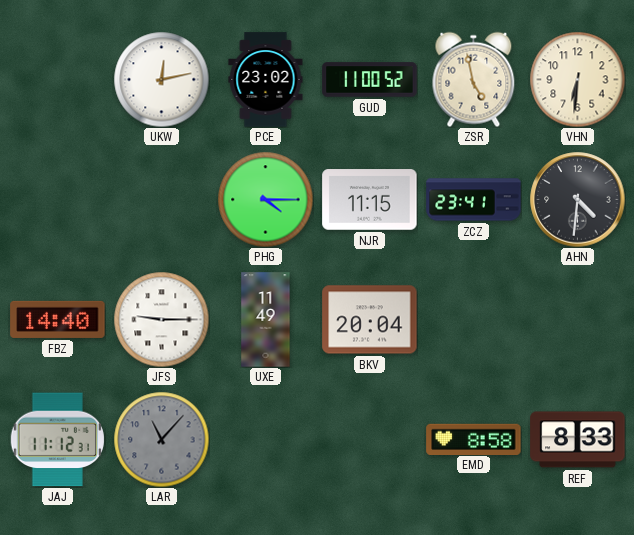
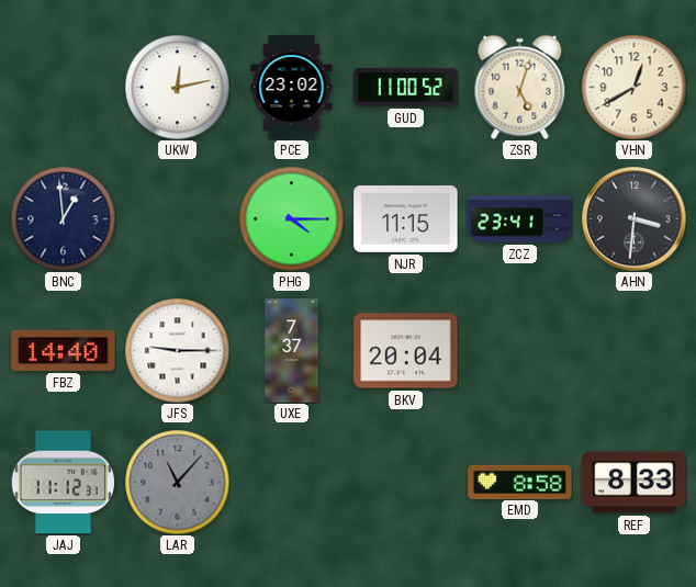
ZSR: 4:58 -> 5:03
VHN: 6:31 -> 12:40
BNC: none -> 12:59
AHN: 4:31 -> 3:31
UXE: 11:49 -> 7:37
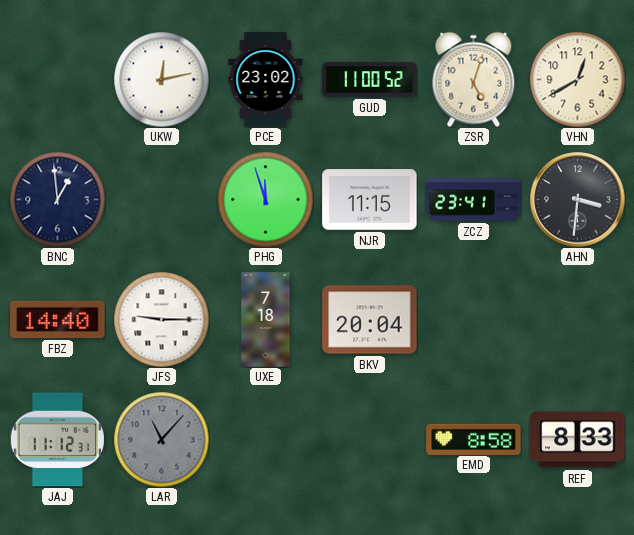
PHG: 4:15 -> 11:57
UXE: 7:37 -> 7:18
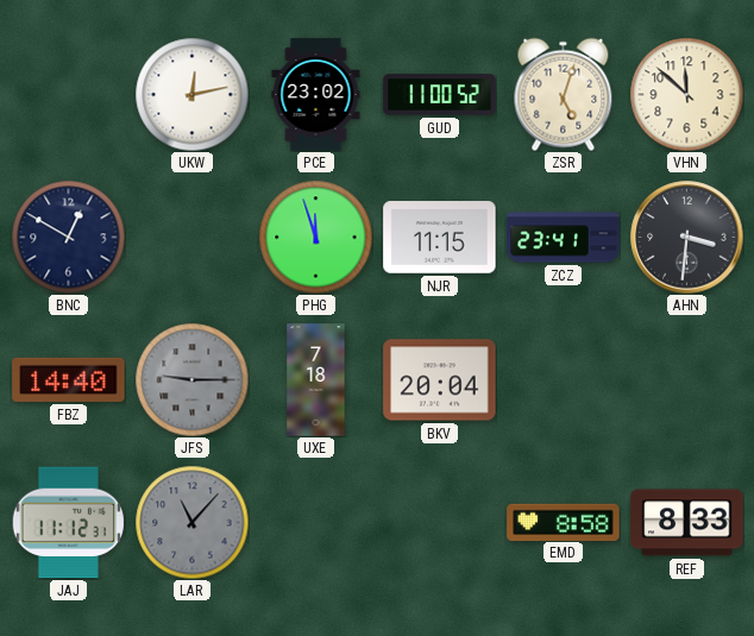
VHN: 12:40 -> 11:52
BNC: 12:59 -> 12:50
JFS dial: white -> grey
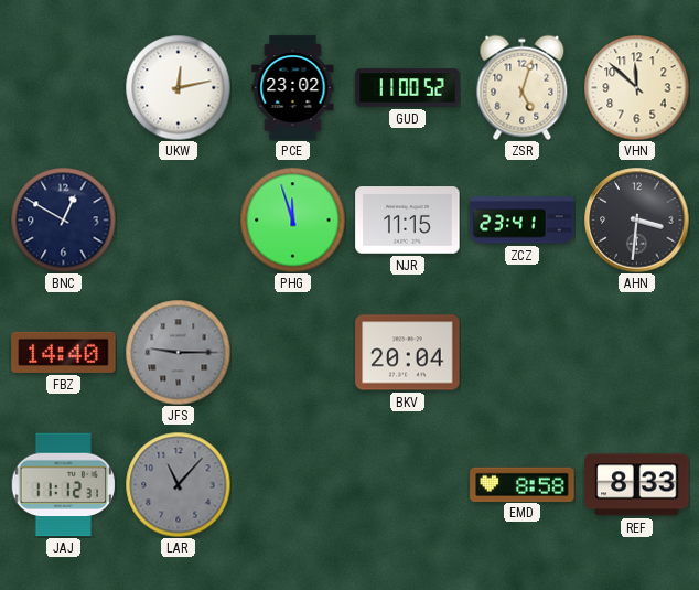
UXE: 7:18 -> none
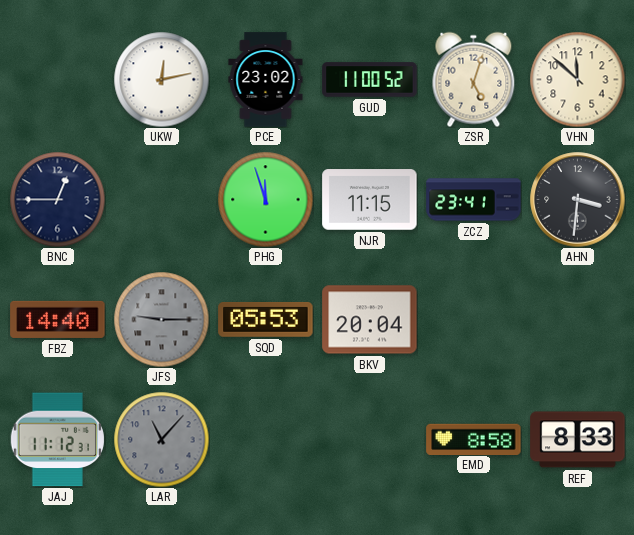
BNC: 12:50 -> 12:45
SQD: none -> 05:53
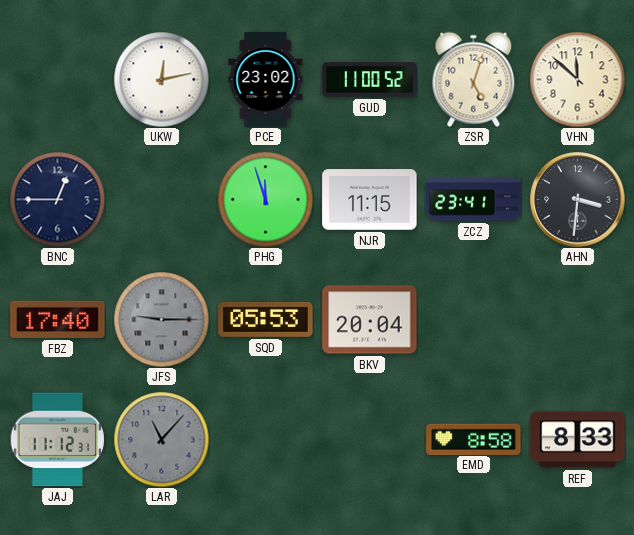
FBZ: 14:40 -> 17:40
